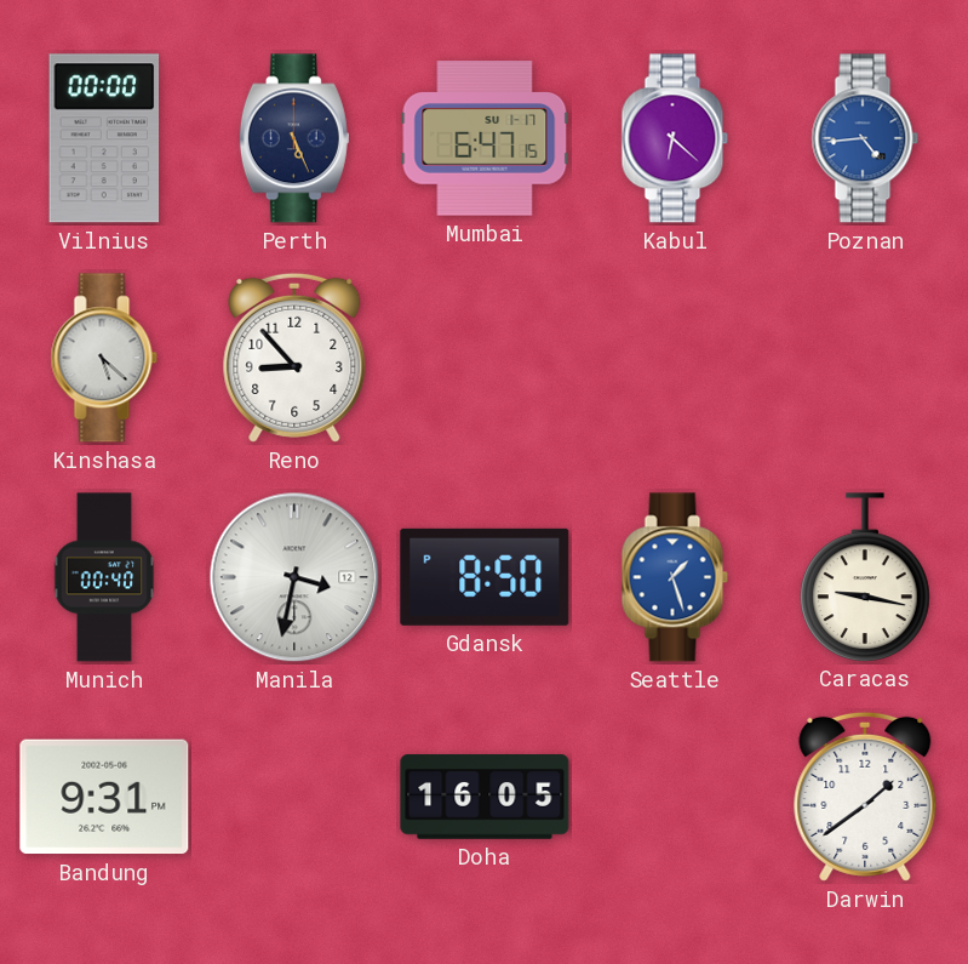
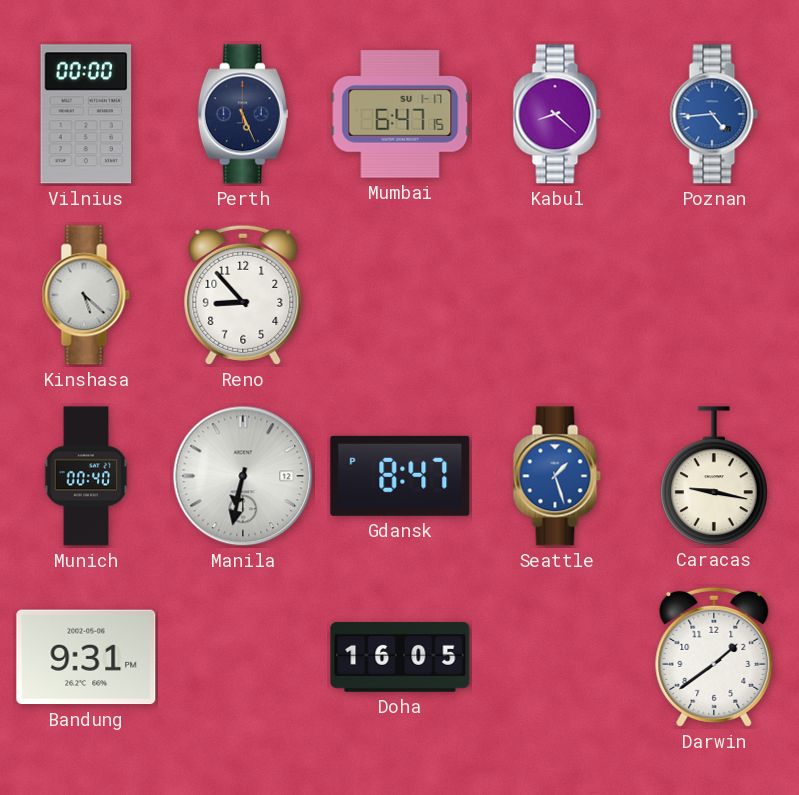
Kabul: 6:22 -> 8:22
Manila: 3:32 -> 6:32
Gdansk: 8:50 -> 8:47
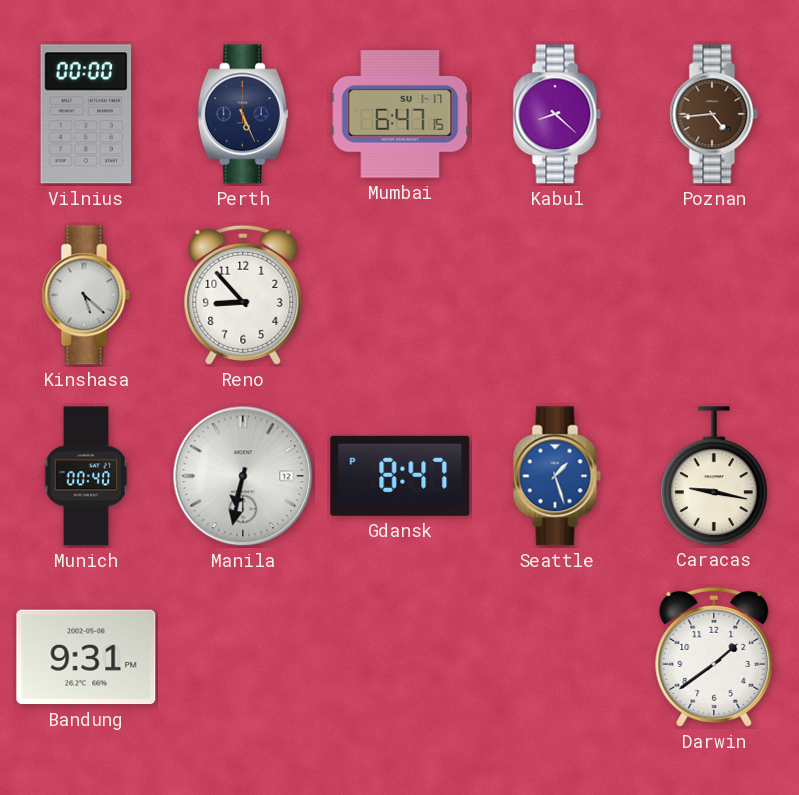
Poznan dial: blue -> brown
Doha: 16:05 -> none
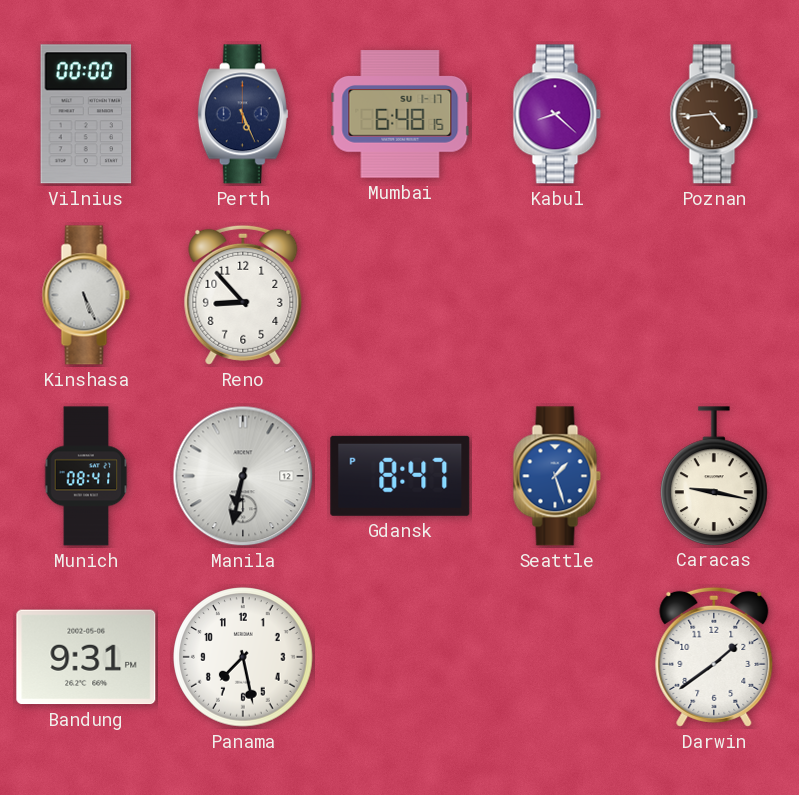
Mumbai: 6:47 -> 6:48
Kinshasa: 5:22 -> 5:26
Munich: 00:40 -> 08:41
Panama: none -> 7:28
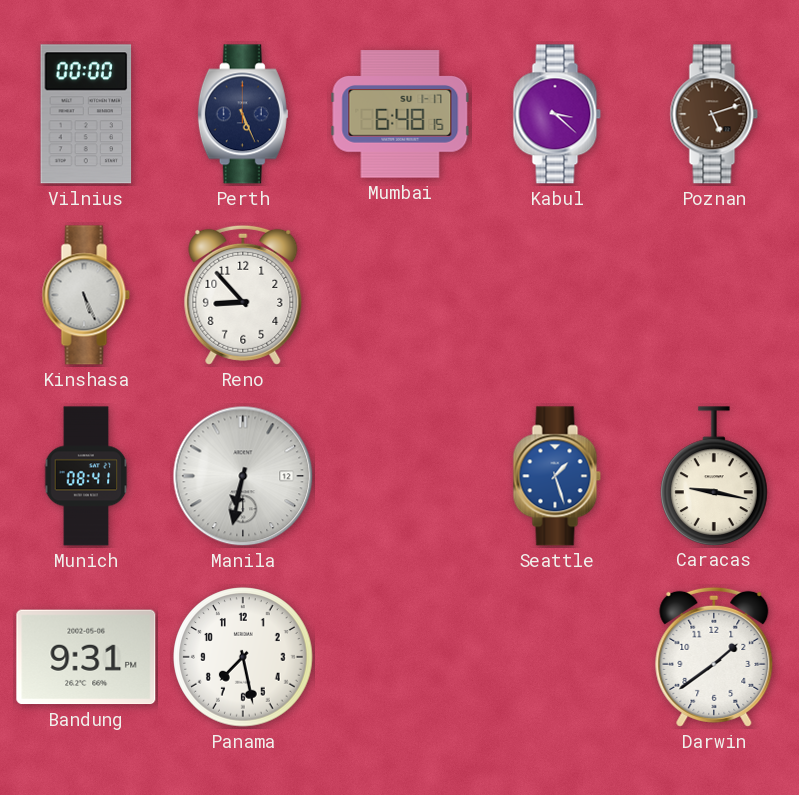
Kabul: 8:22 -> 3:22
Poznan: 4:44 -> 5:12
Gdansk: 8:47 -> none
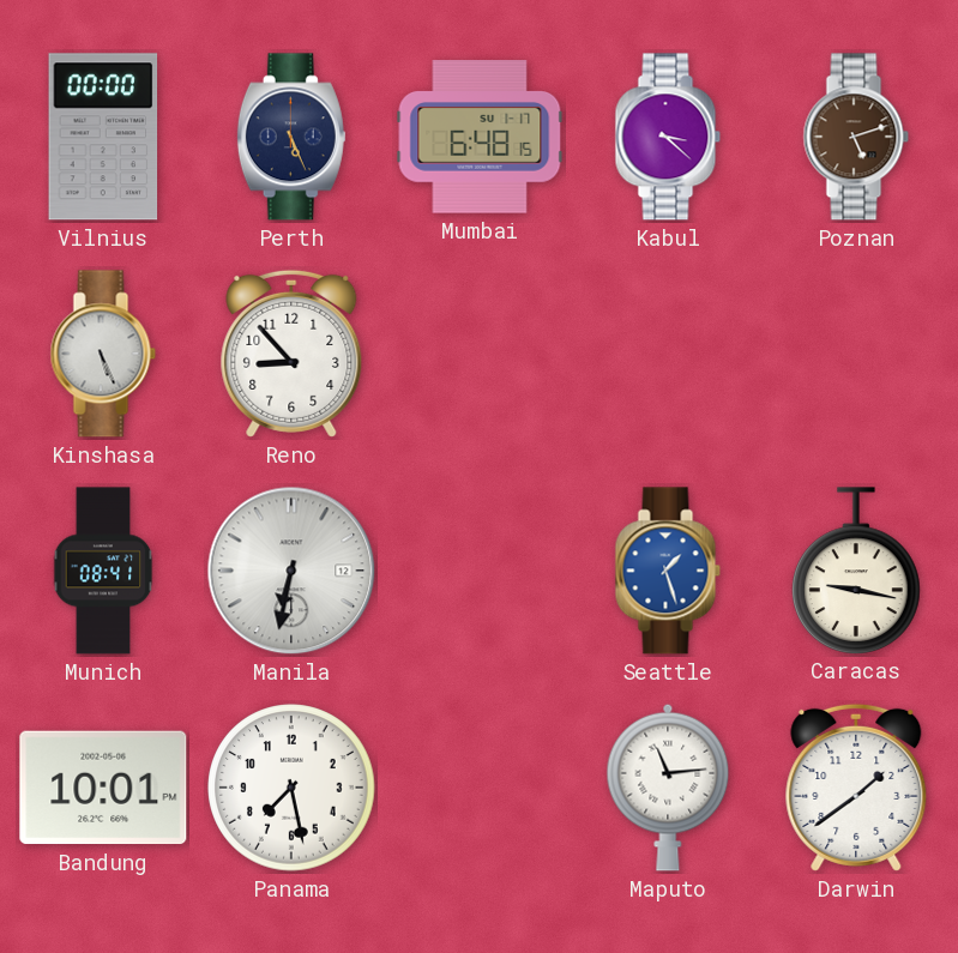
Bandung: 9:31 -> 10:01
Maputo: none -> 11:14
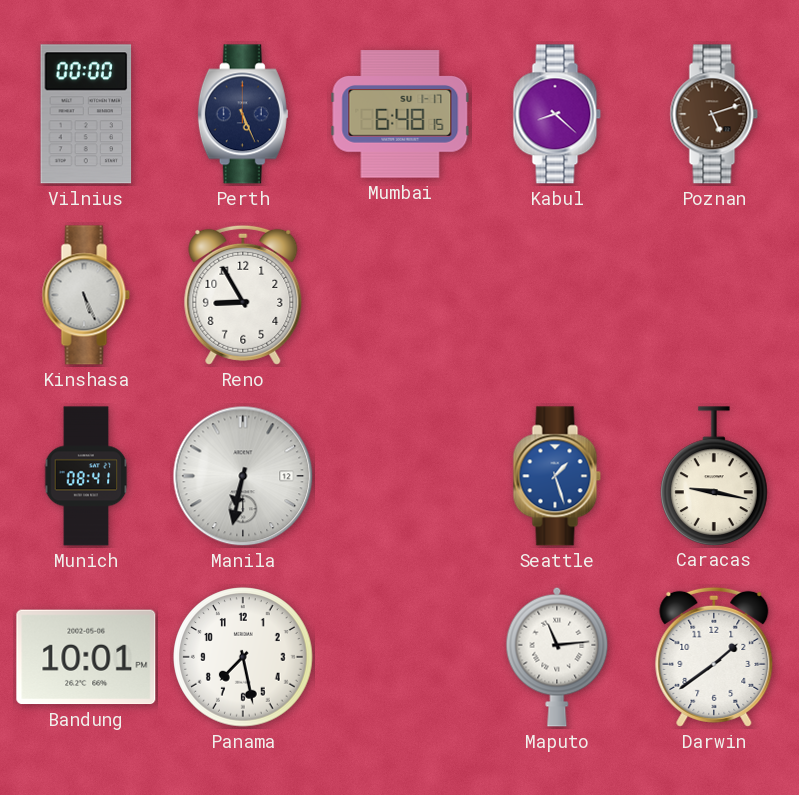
Kabul: 3:22 -> 8:22
Reno: 8:53 -> 8:55
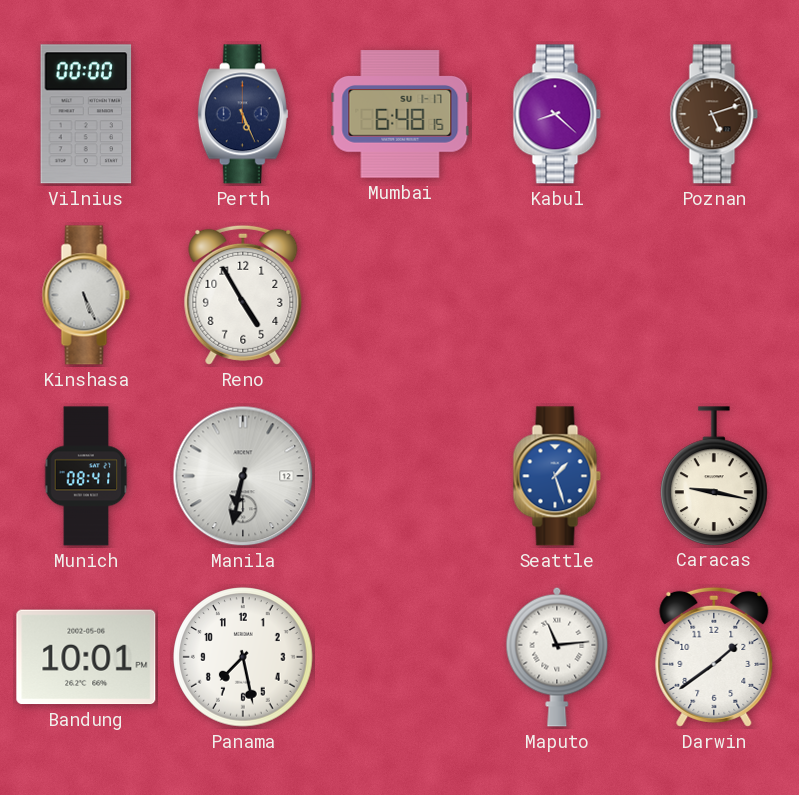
Reno: 8:55 -> 4:55
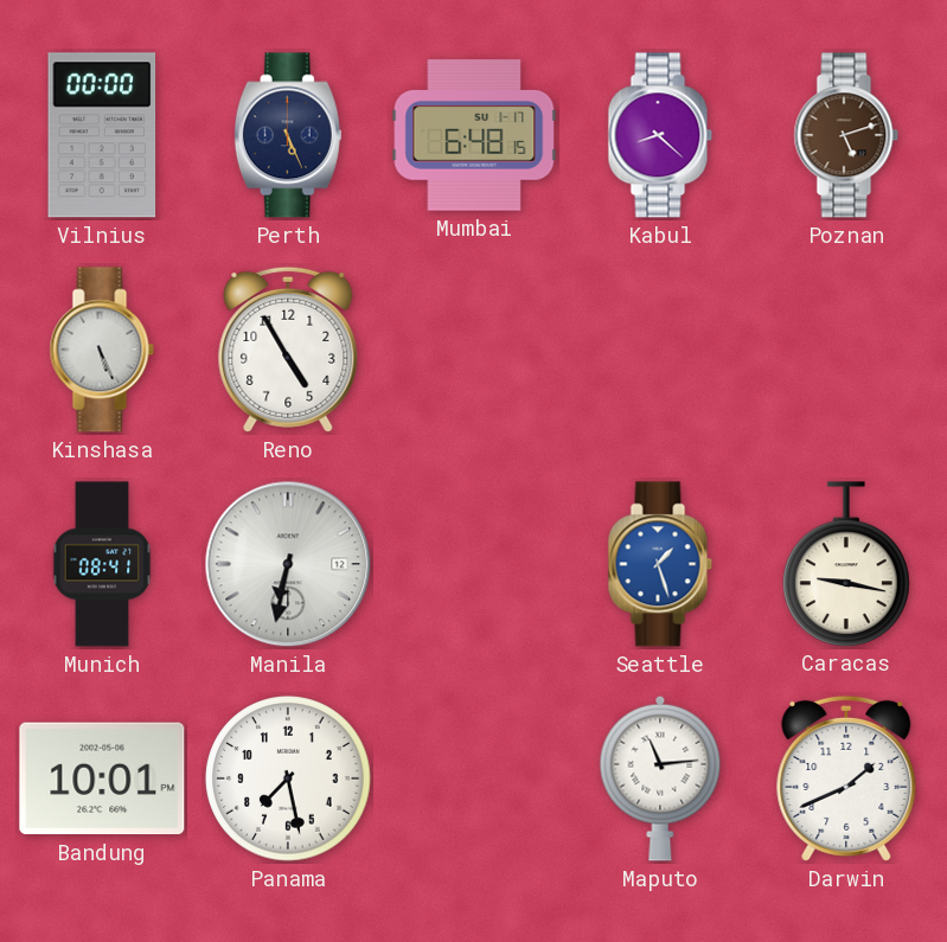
Darwin: 1:39 -> 1:41
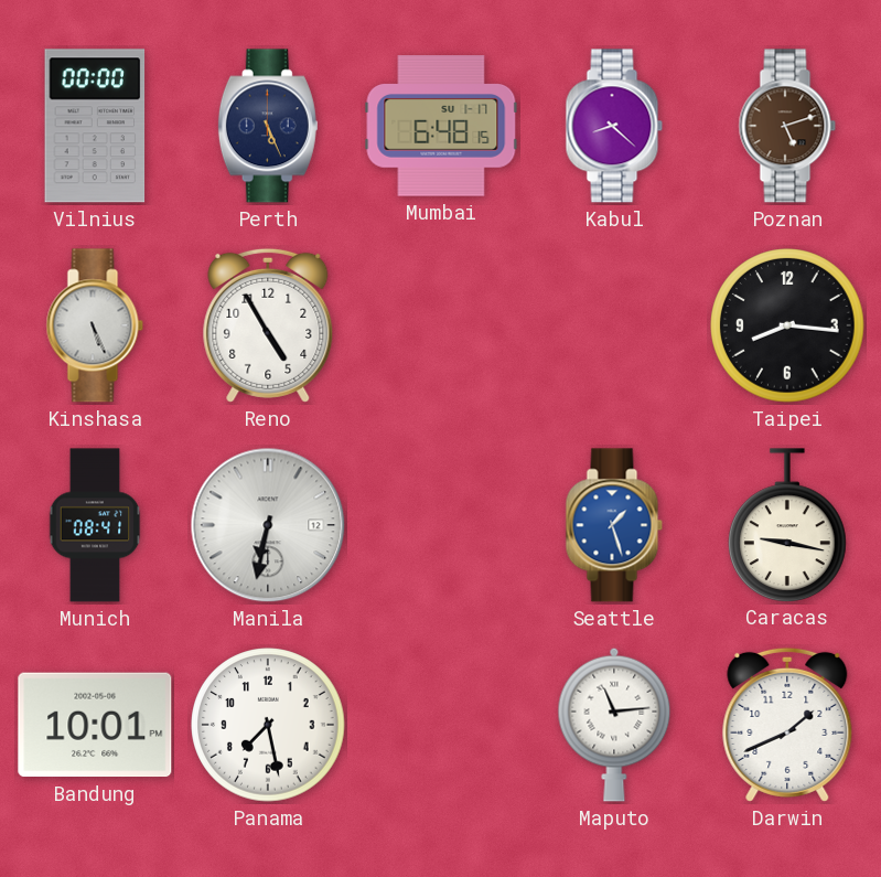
Taipei: none -> 8:16
